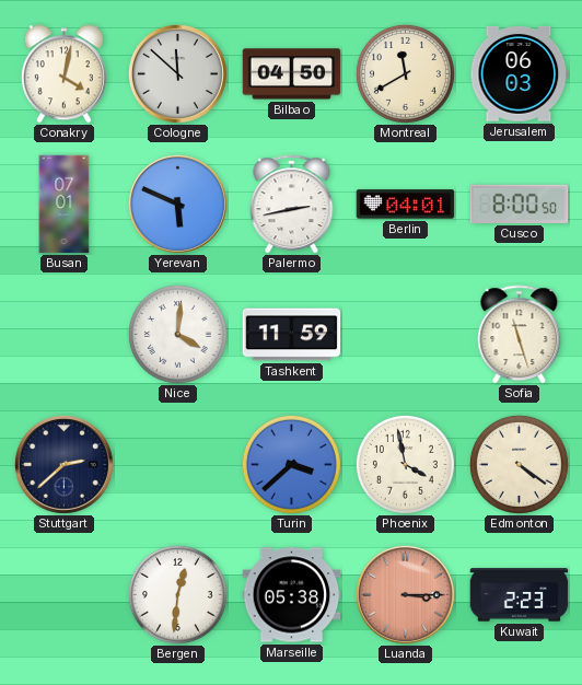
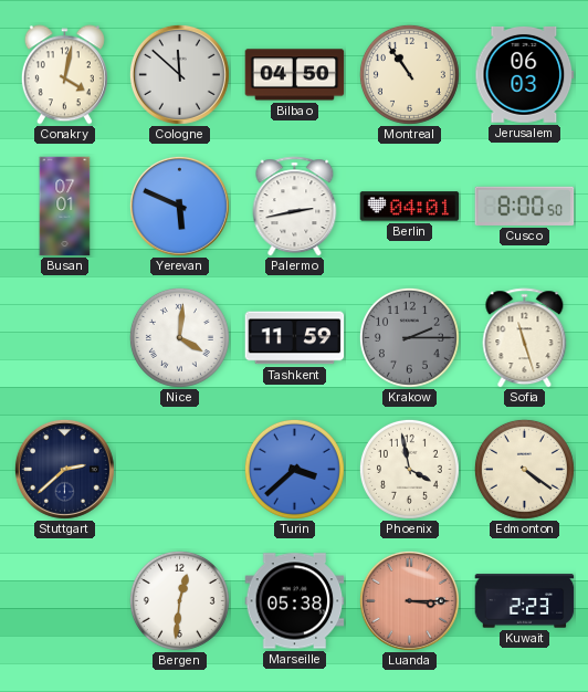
Montreal: 11:40 -> 10:54
Krakow: none -> 2:15
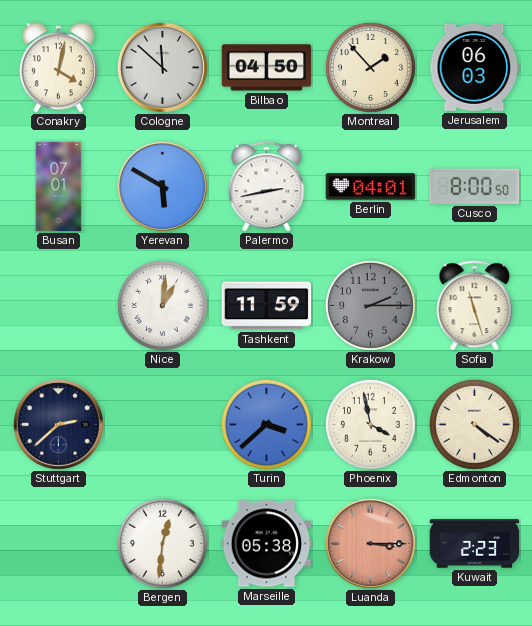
Montreal: 10:54 -> 1:53
Yerevan: 5:49 -> 5:50
Nice: 4:01 -> 1:01
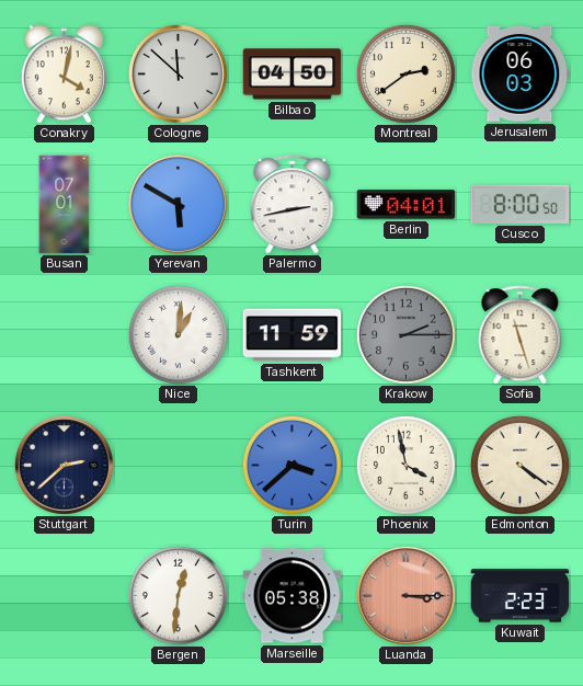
Montreal: 1:53 -> 2:39
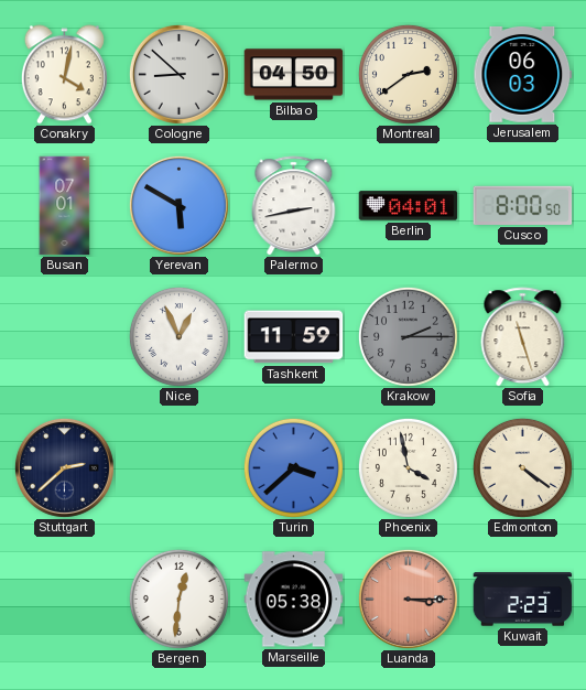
Cologne: 11:52 -> 8:52
Nice: 1:01 -> 12:56
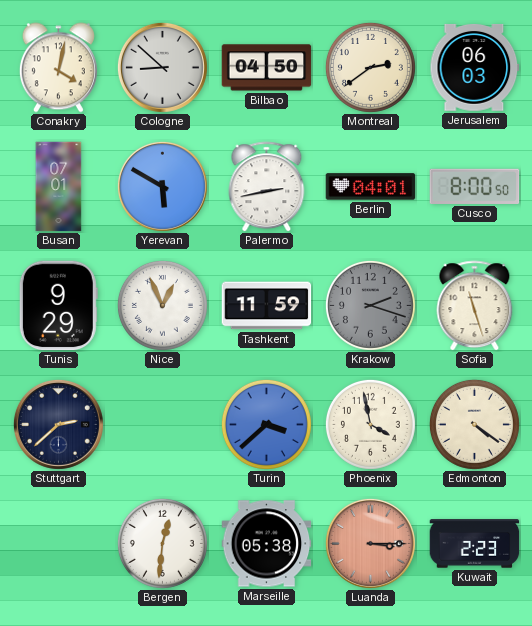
Tunis: none -> 9:29
Krakow: 2:15 -> 2:18
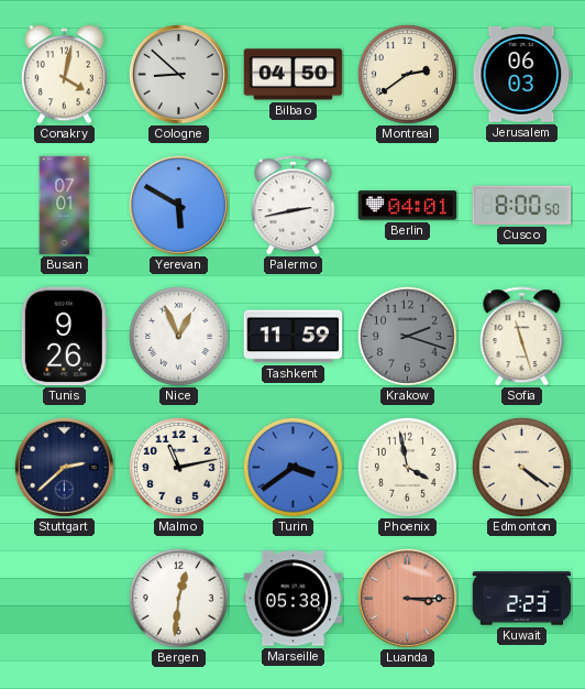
Tunis: 9:29 -> 9:26
Malmo: none -> 11:13
Turin: 3:38 -> 3:39
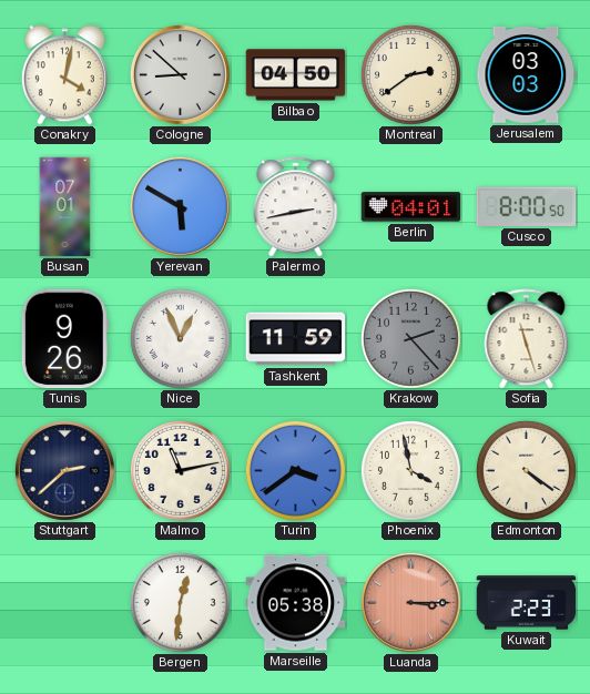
Jerusalem: 06:03 -> 03:03
Krakow: 2:18 -> 2:23
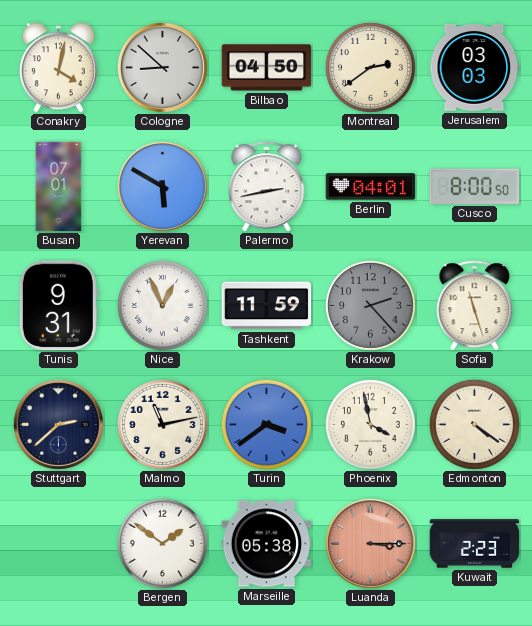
Tunis: 9:26 -> 9:31
Bergen: 12:31 -> 1:51
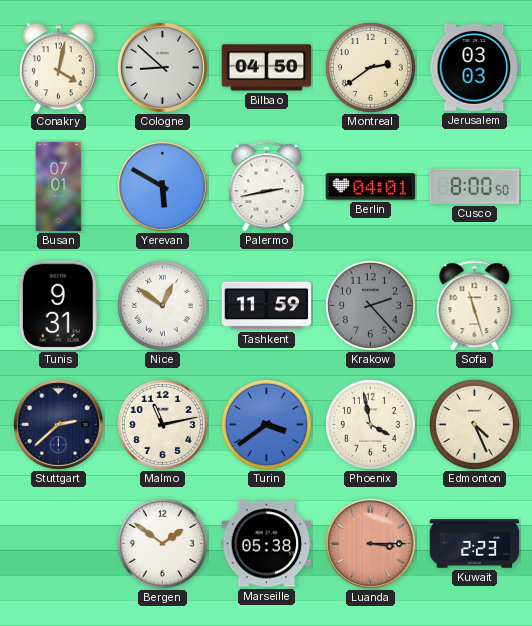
Nice: 12:56 -> 12:51
Edmonton: 4:21 -> 4:26
